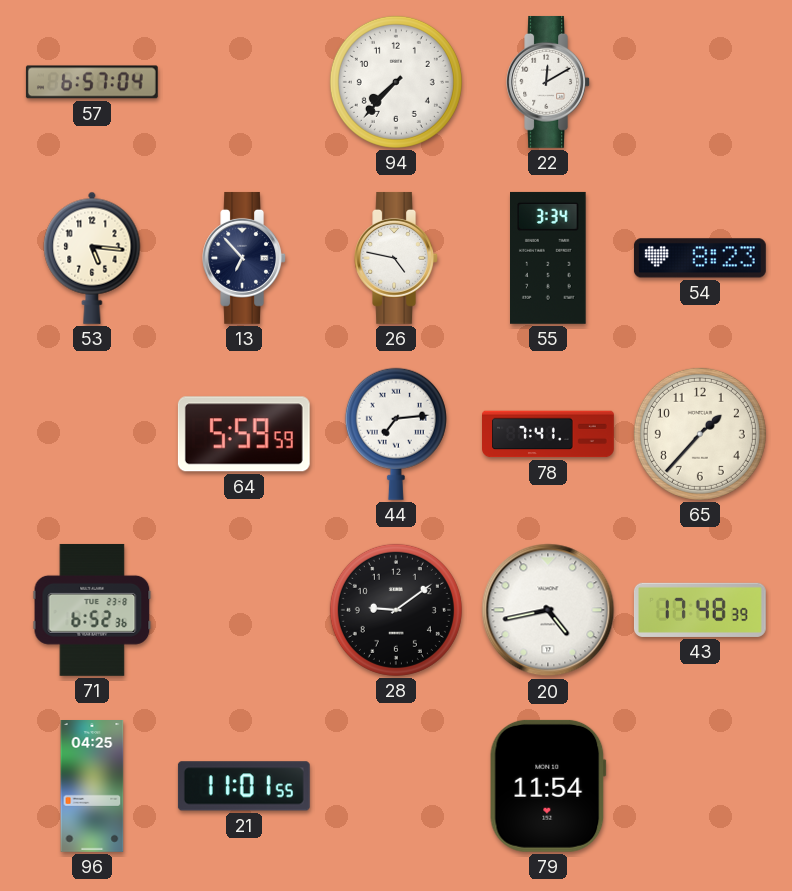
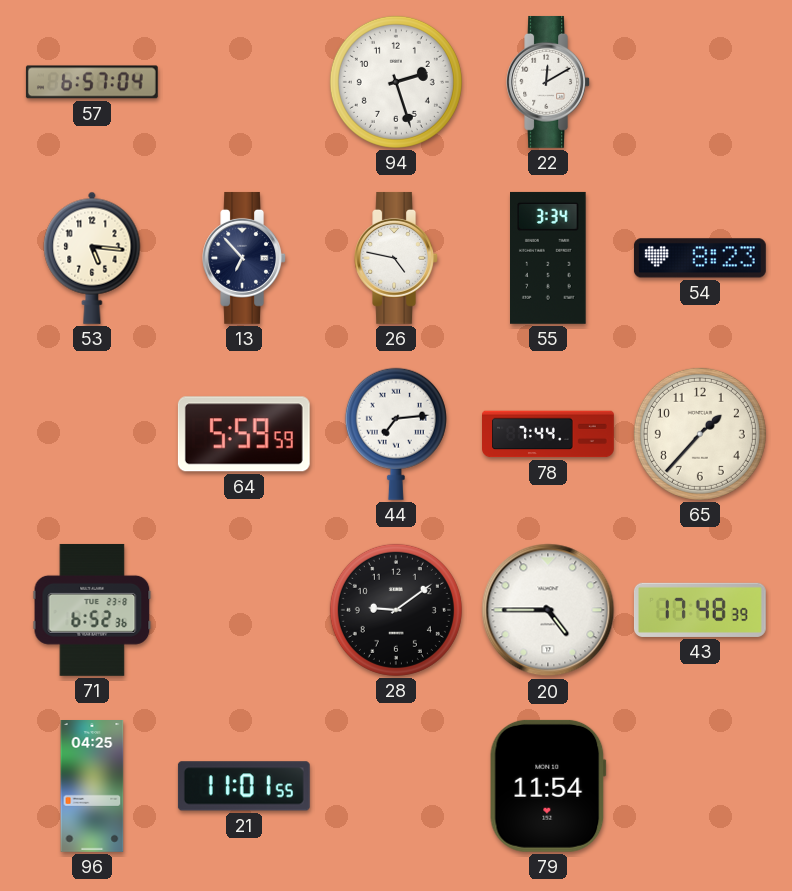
94: 7:37 -> 2:27
78: 7:41 -> 7:44
20: 4:43 -> 4:45
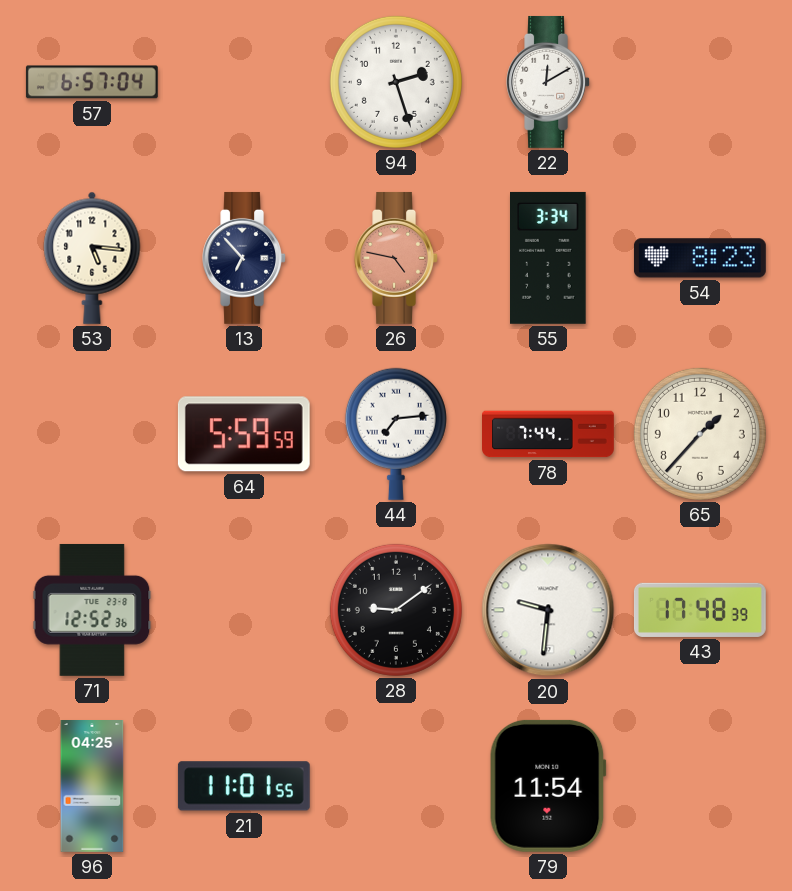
26 dial: white -> salmon
71: 6:52 -> 12:52
20: 4:45 -> 9:31
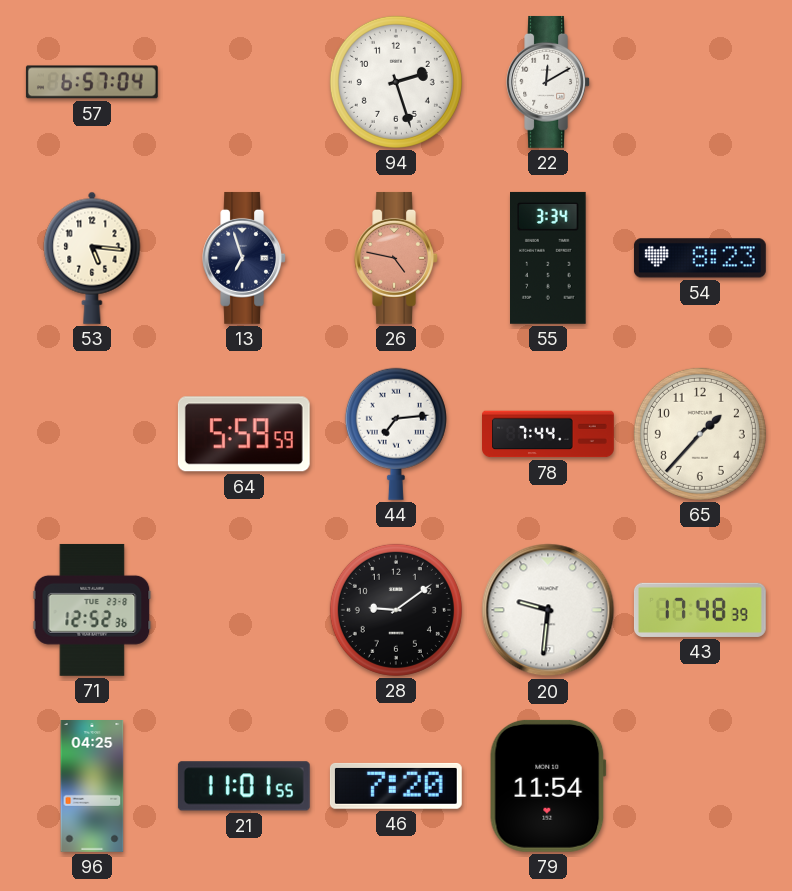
13: 6:53 -> 6:57
46: none -> 7:20
